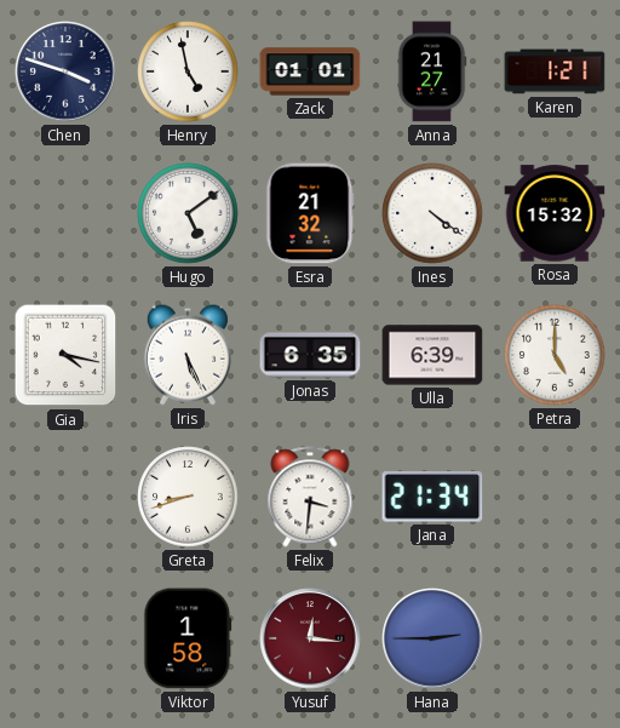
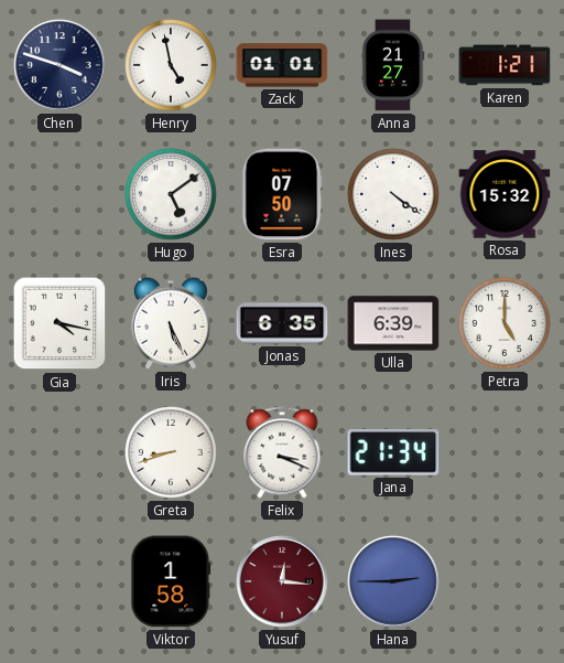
Esra: 21:32 -> 07:50
Felix: 3:31 -> 3:19
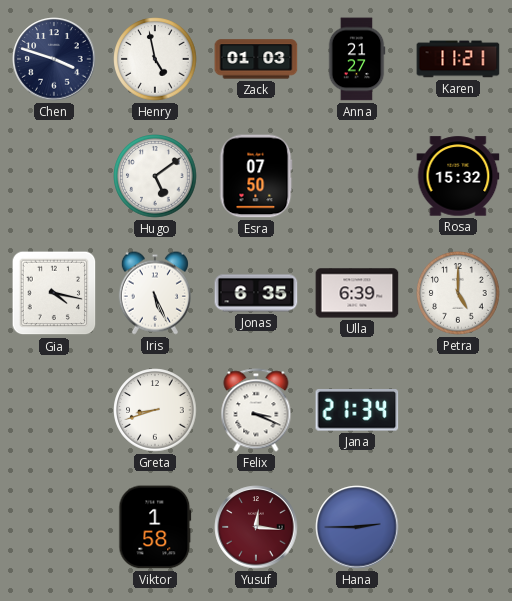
Zack: 01:01 -> 01:03
Karen: 1:21 -> 11:21
Ines: 4:21 -> none
